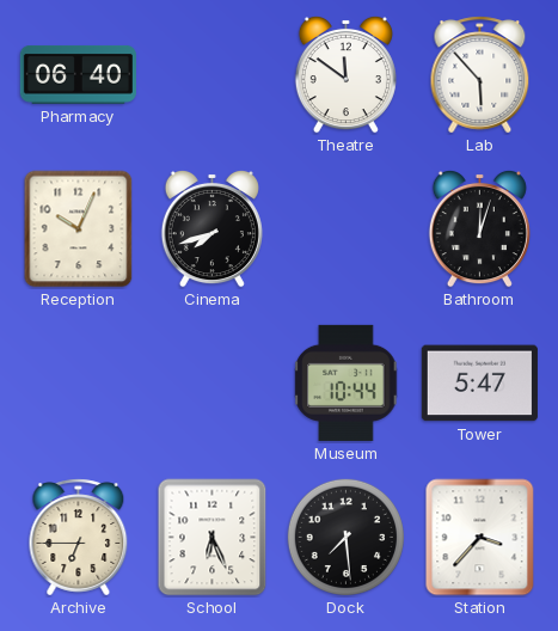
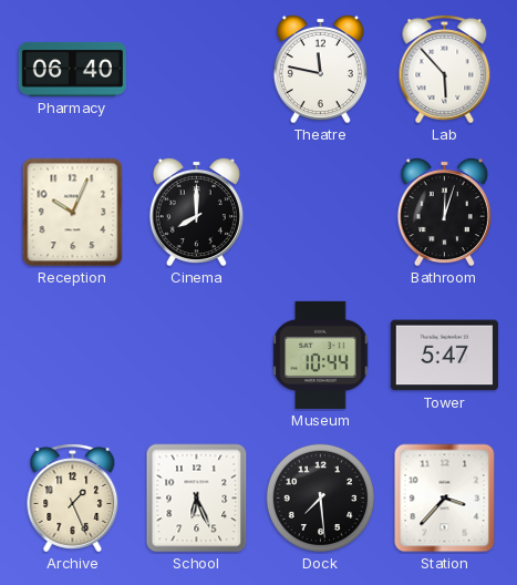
Theatre: 11:51 -> 11:47
Cinema: 7:42 -> 8:00
Archive: 6:45 -> 1:26
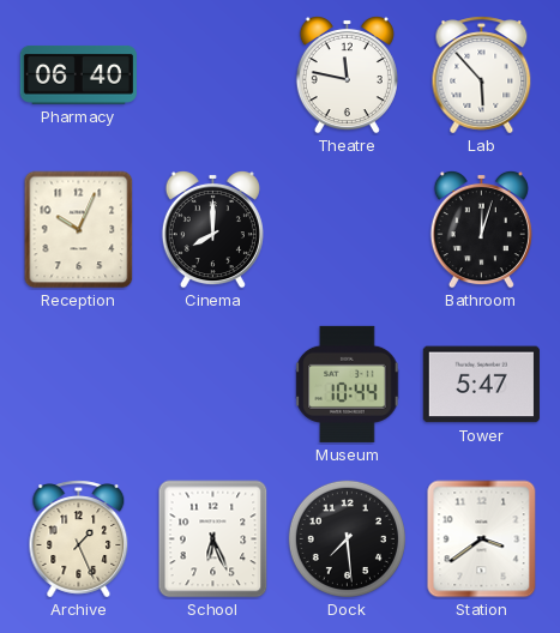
Station: 3:37 -> 3:39
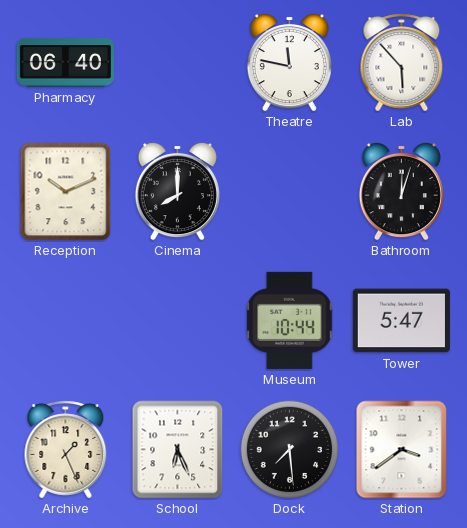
Reception: 10:04 -> 10:11
